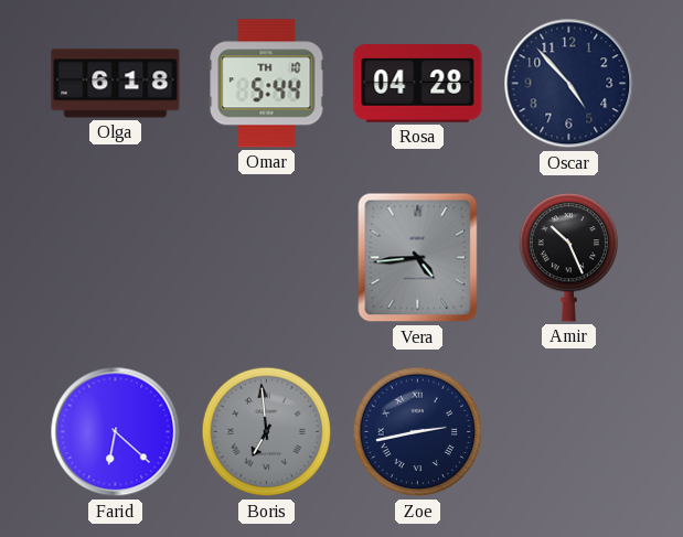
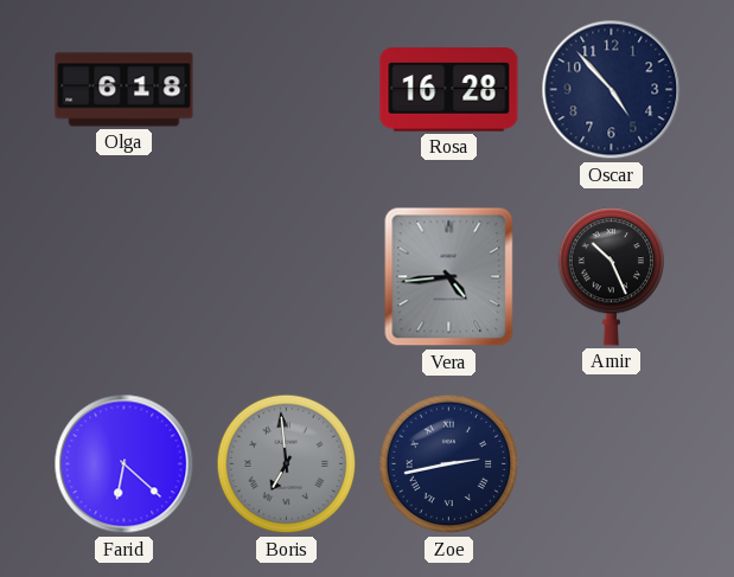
Omar: 5:44 -> none
Rosa: 04:28 -> 16:28
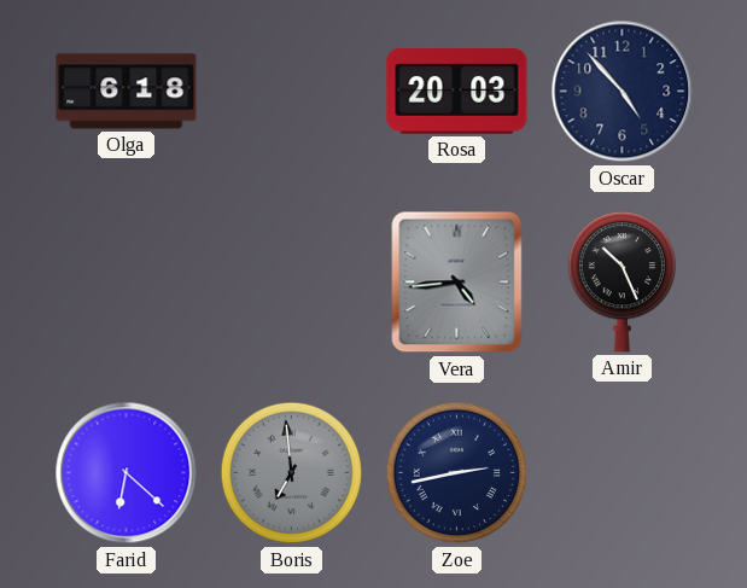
Rosa: 16:28 -> 20:03
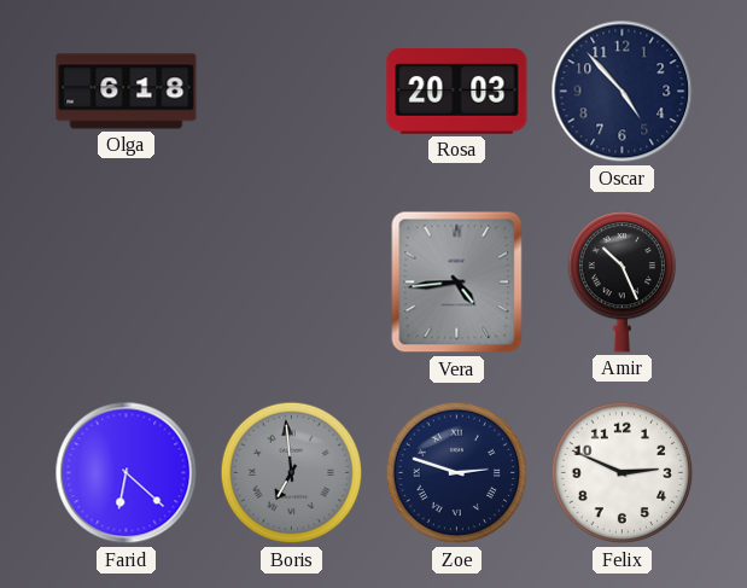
Zoe: 2:43 -> 2:48
Felix: none -> 2:49
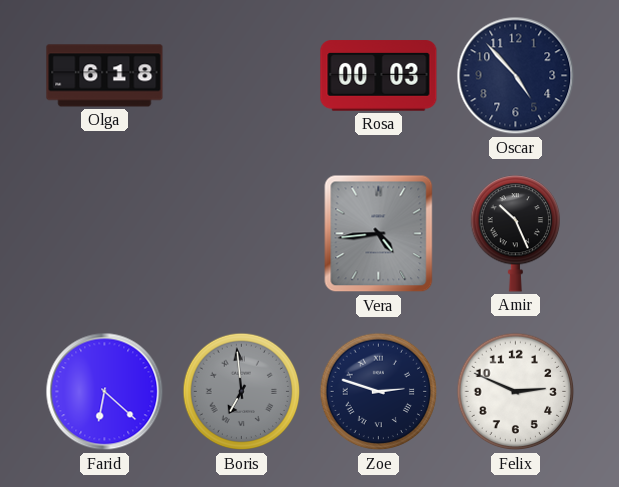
Rosa: 20:03 -> 00:03
